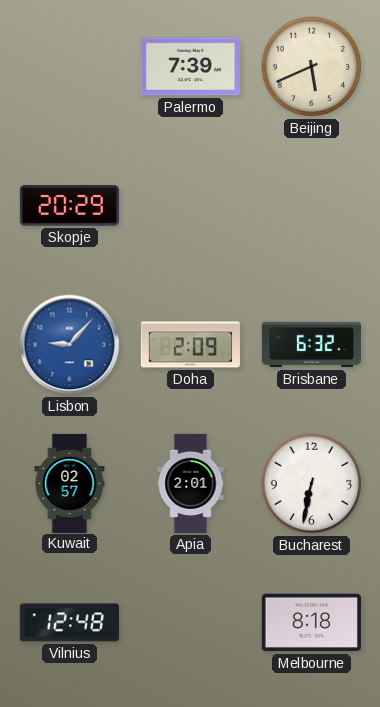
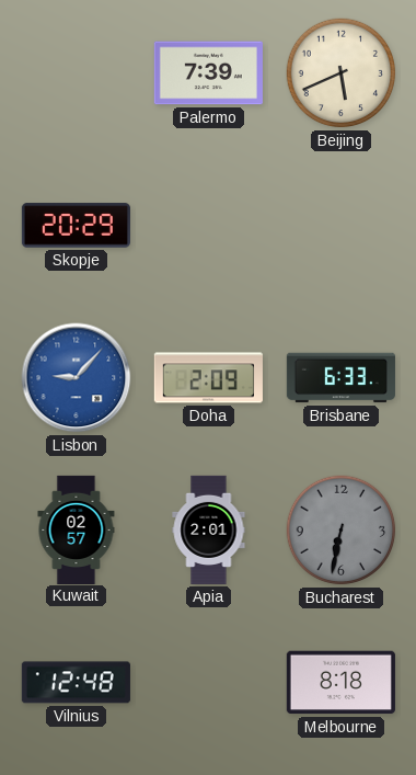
Brisbane: 6:32 -> 6:33
Bucharest dial: white -> grey
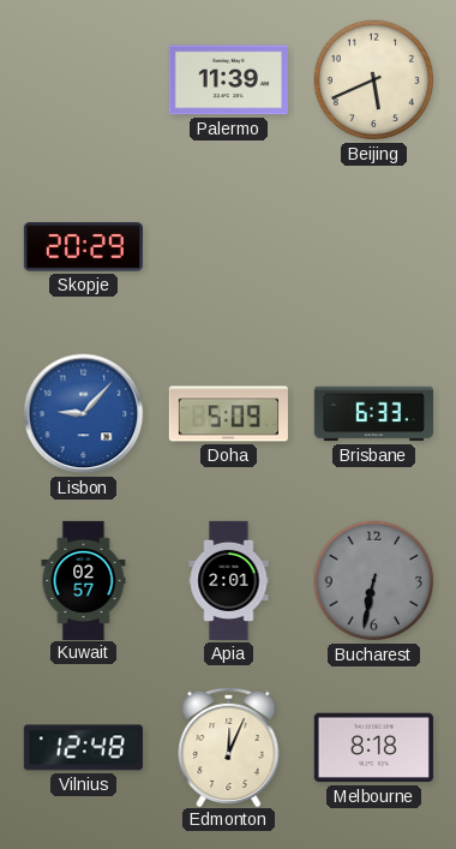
Palermo: 7:39 -> 11:39
Doha: 2:09 -> 5:09
Edmonton: none -> 12:04
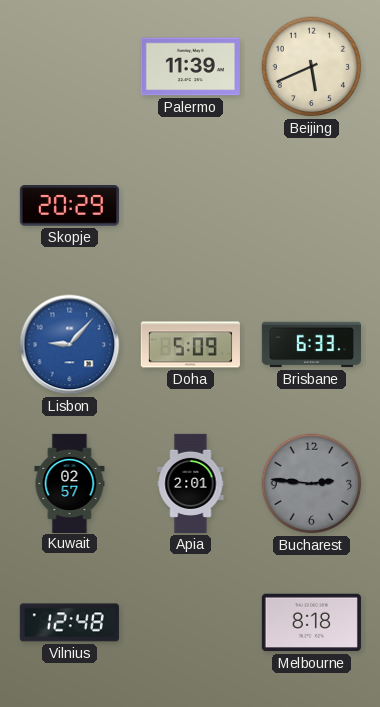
Bucharest: 6:32 -> 2:46
Edmonton: 12:04 -> none
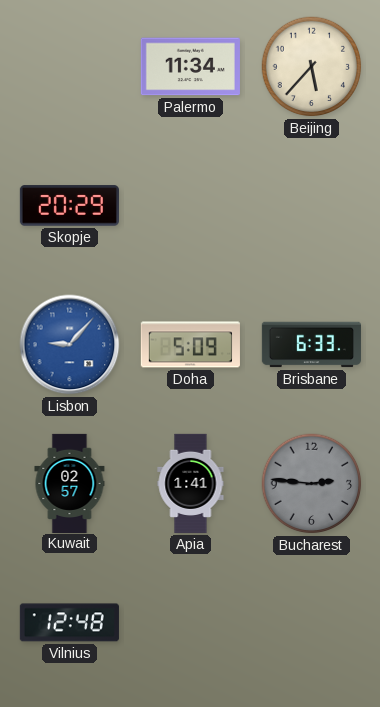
Palermo: 11:39 -> 11:34
Beijing: 5:41 -> 5:37
Apia: 2:01 -> 1:41
Melbourne: 8:18 -> none
